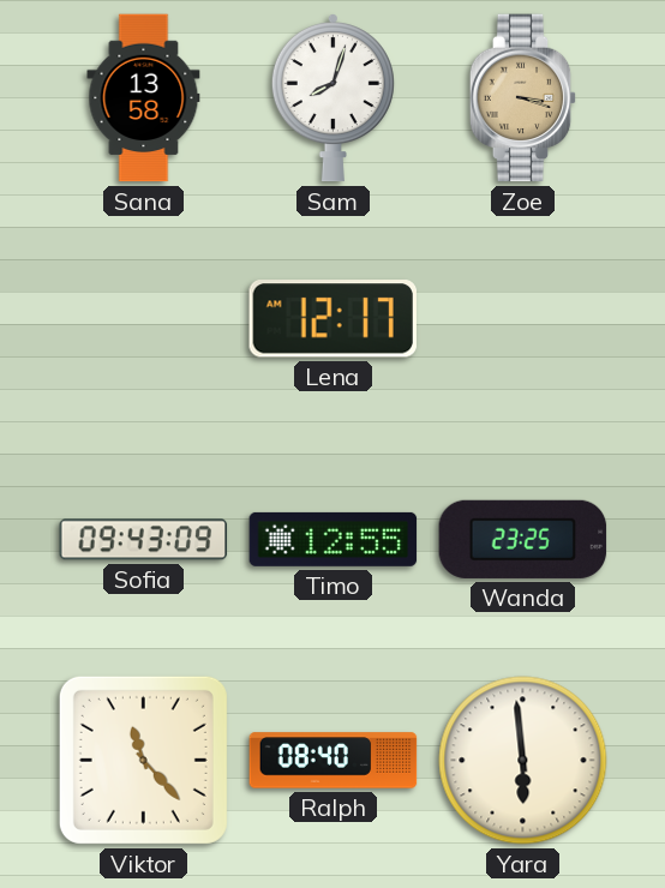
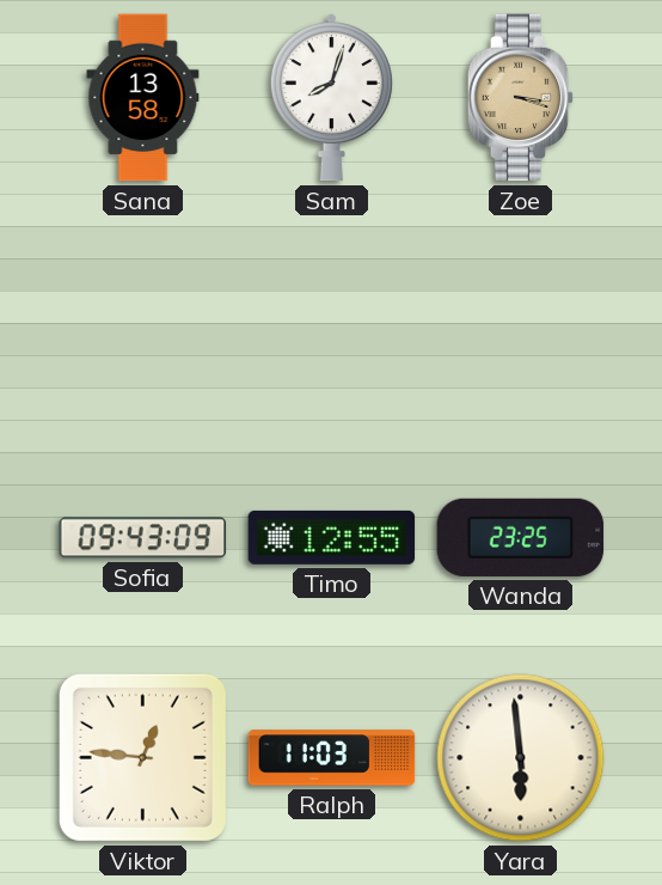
Lena: 12:17 -> none
Viktor: 11:23 -> 12:46
Ralph: 08:40 -> 11:03
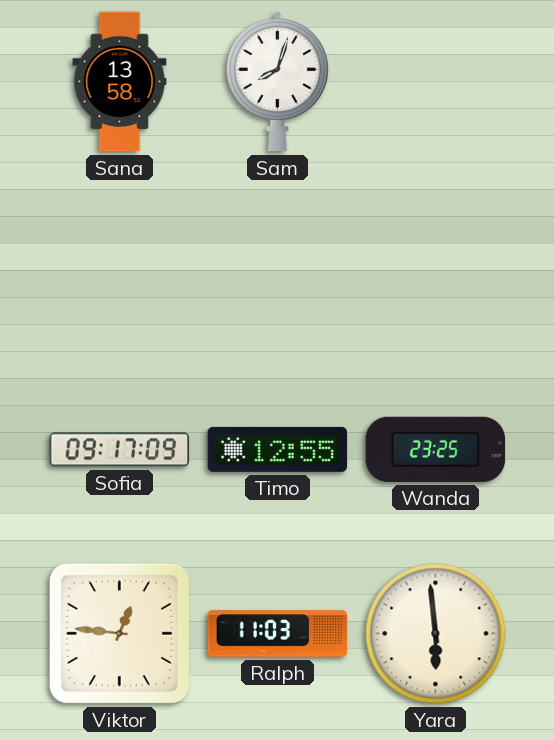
Zoe: 3:18 -> none
Sofia: 09:43 -> 09:17
